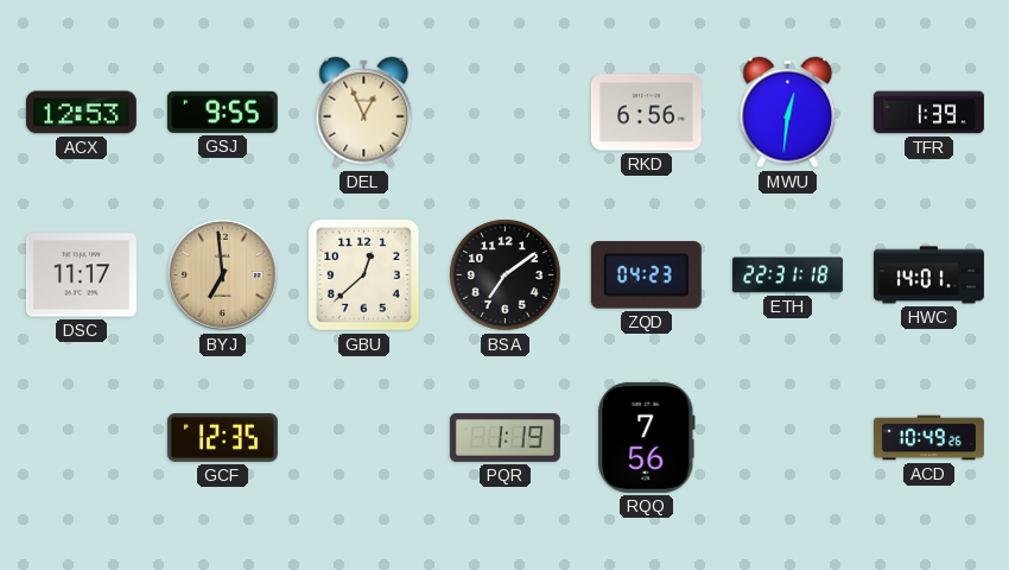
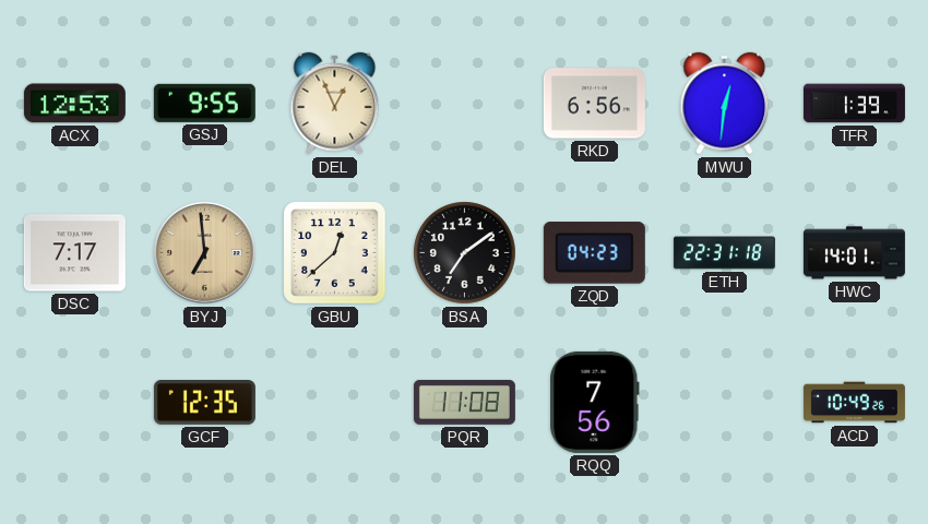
DSC: 11:17 -> 7:17
PQR: 1:19 -> 11:08
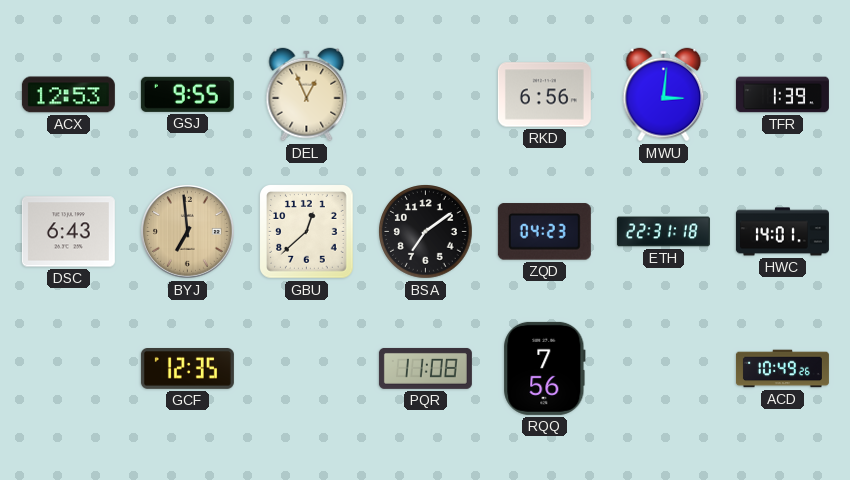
MWU: 12:31 -> 3:01
DSC: 7:17 -> 6:43
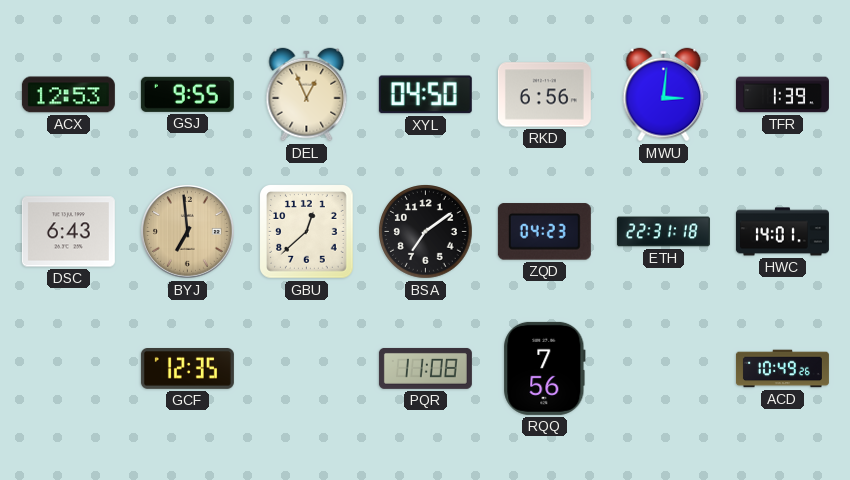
XYL: none -> 04:50
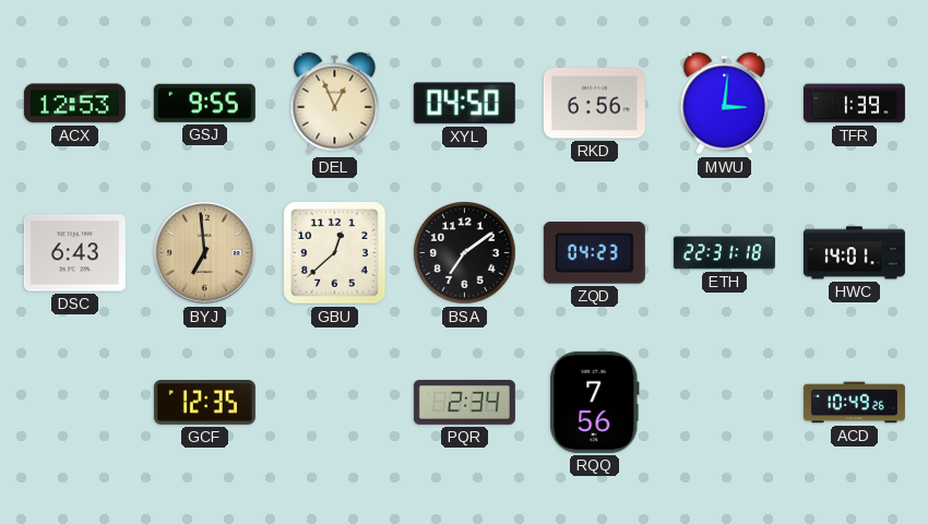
PQR: 11:08 -> 2:34
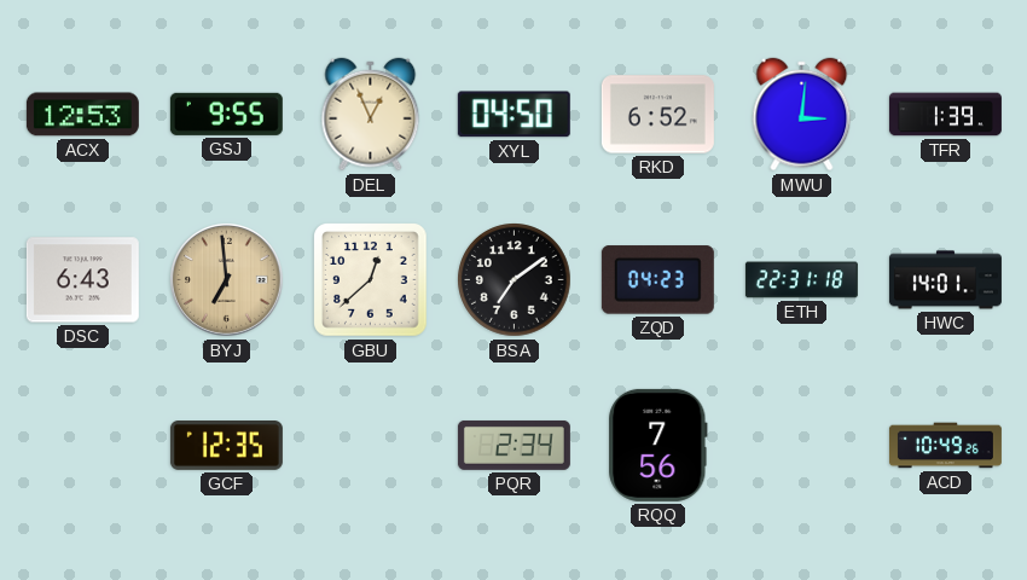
RKD: 6:56 -> 6:52
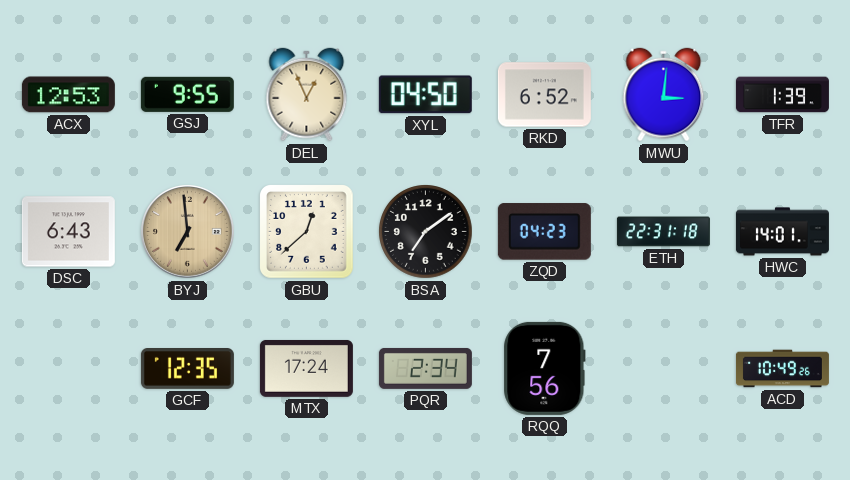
MTX: none -> 17:24
